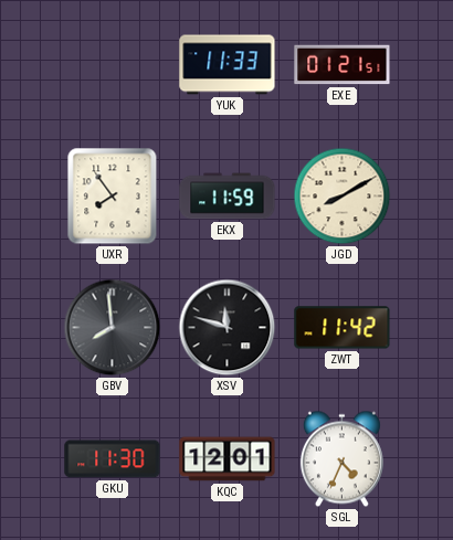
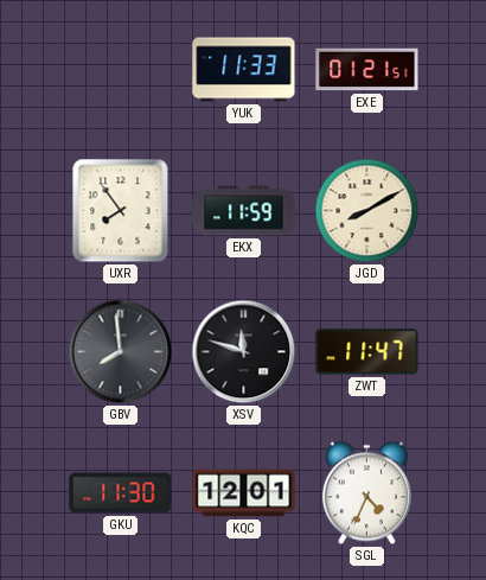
ZWT: 11:42 -> 11:47
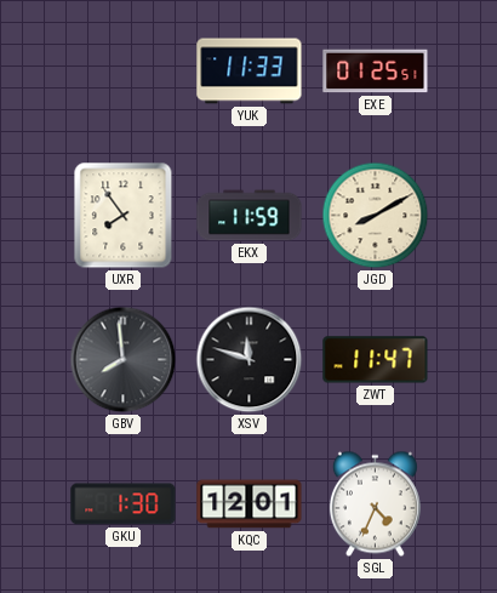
EXE: 01:21 -> 01:25
GKU: 11:30 -> 1:30
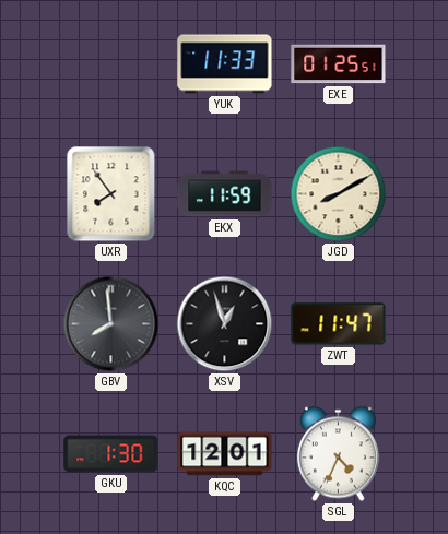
XSV: 11:48 -> 12:57
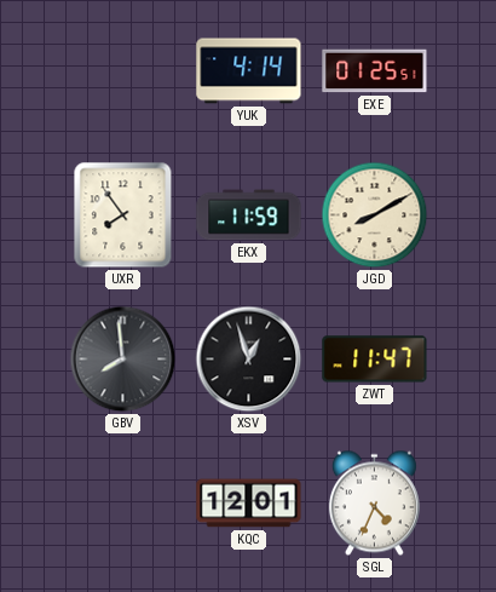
YUK: 11:33 -> 4:14
GKU: 1:30 -> none
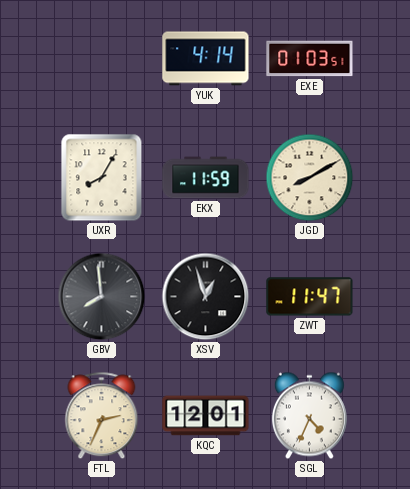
EXE: 01:25 -> 01:03
UXR: 7:54 -> 8:05
FTL: none -> 2:34
